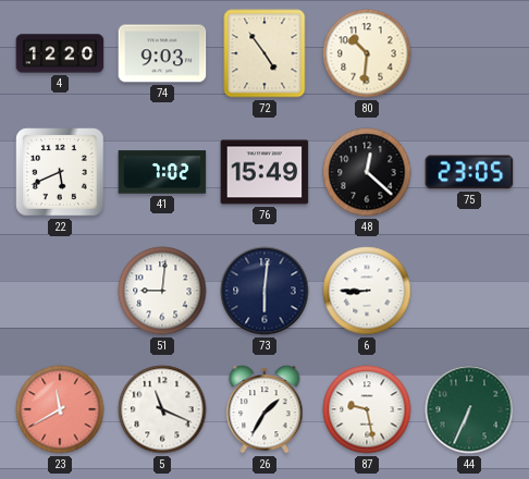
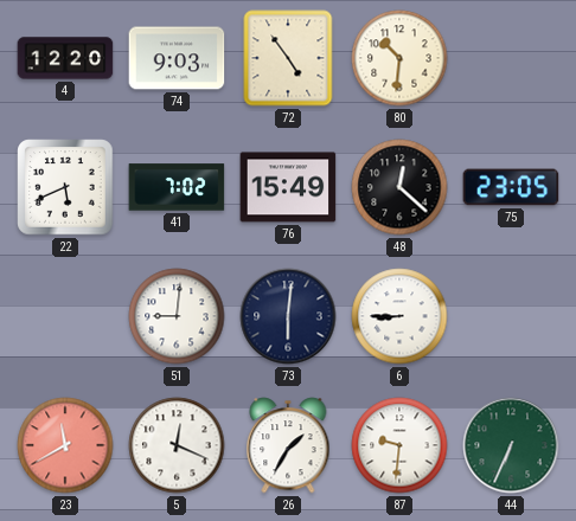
5: 11:19 -> 12:19
87: 9:28 -> 9:31
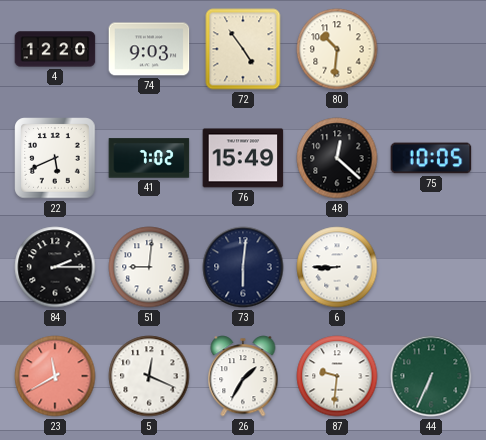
75: 23:05 -> 10:05
84: none -> 2:15
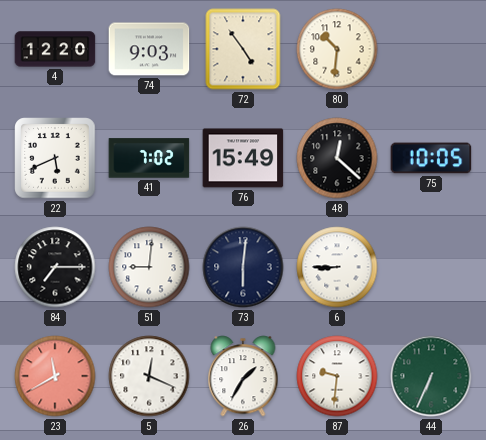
84: 2:15 -> 7:15
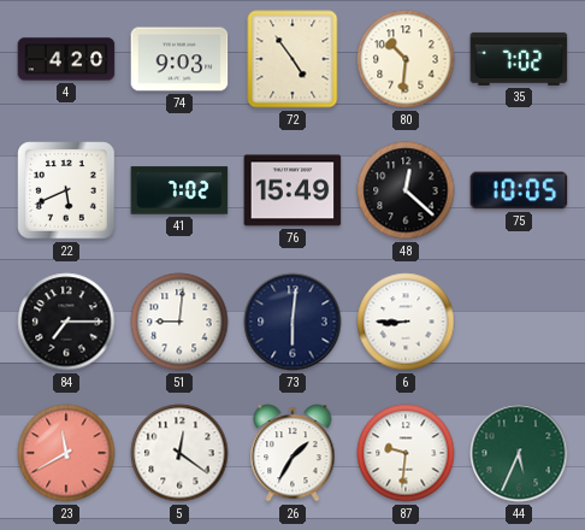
4: 12:20 -> 4:20
35: none -> 7:02
5: 12:19 -> 12:21
44: 6:34 -> 5:34
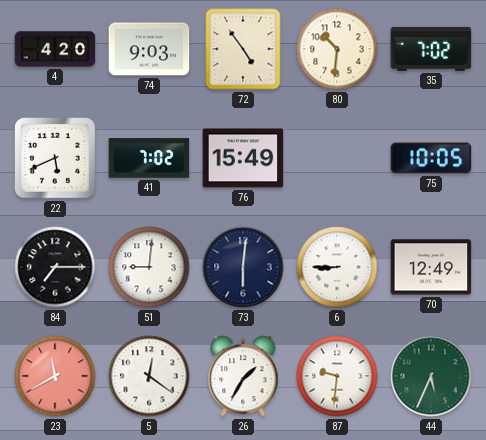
48: 12:22 -> none
70: none -> 12:49
